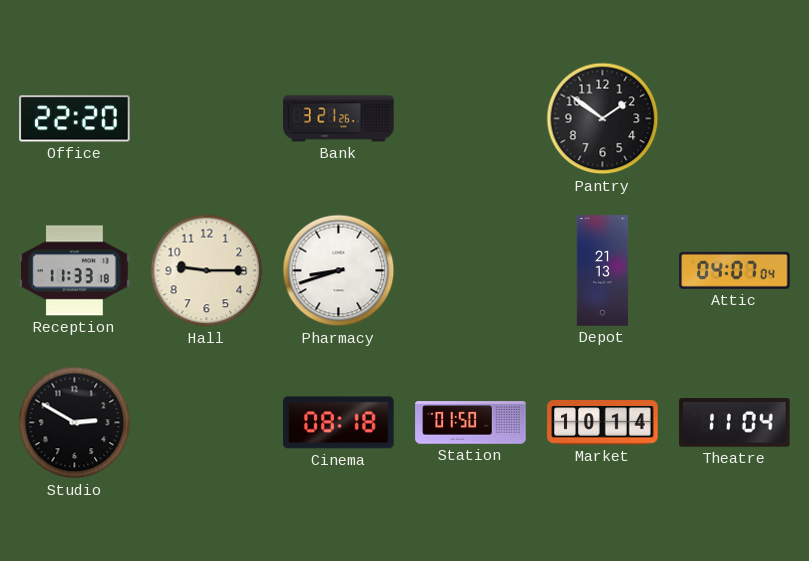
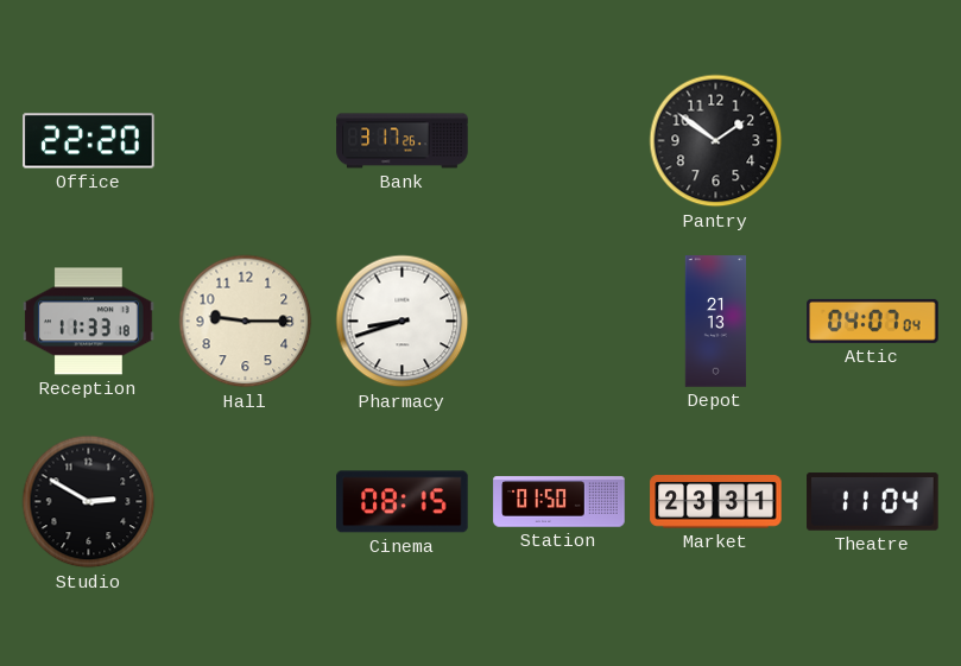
Bank: 3:21 -> 3:17
Cinema: 08:18 -> 08:15
Market: 10:14 -> 23:31
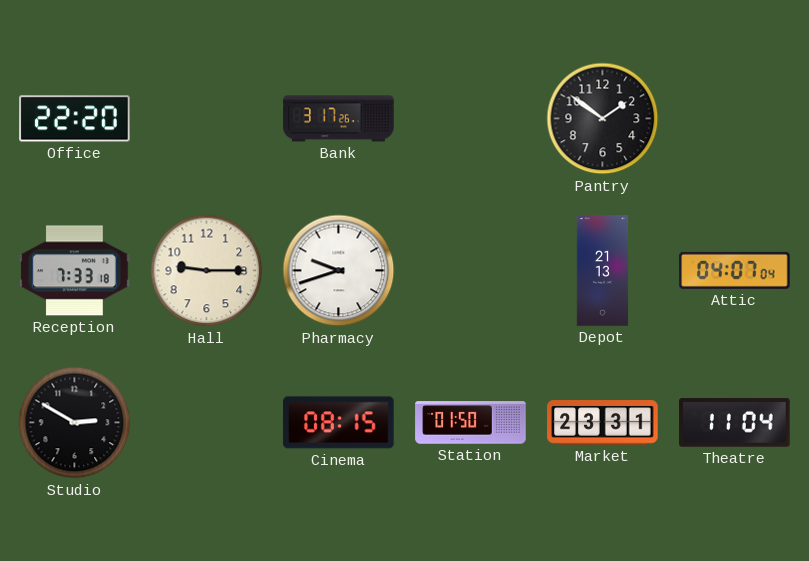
Reception: 11:33 -> 7:33
Pharmacy: 8:42 -> 9:42
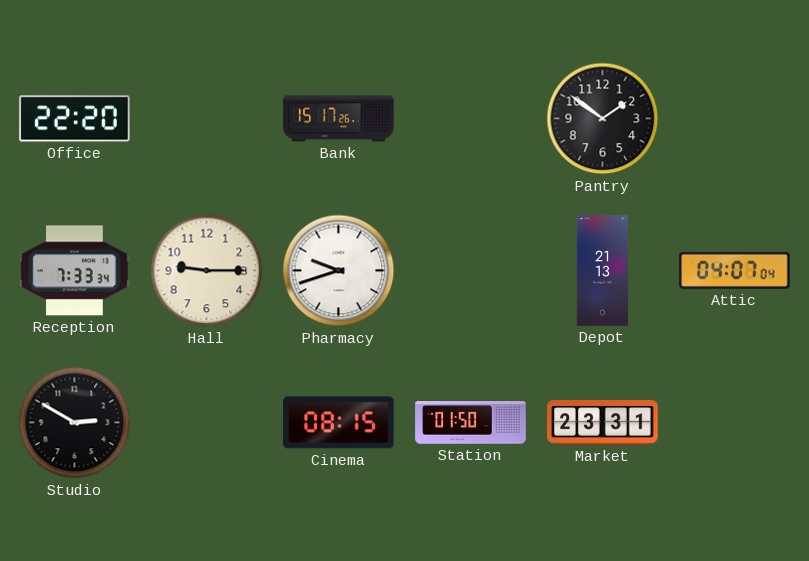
Bank: 3:17 -> 15:17
Reception: 7:33:18 -> 7:33:34
Theatre: 11:04 -> none
